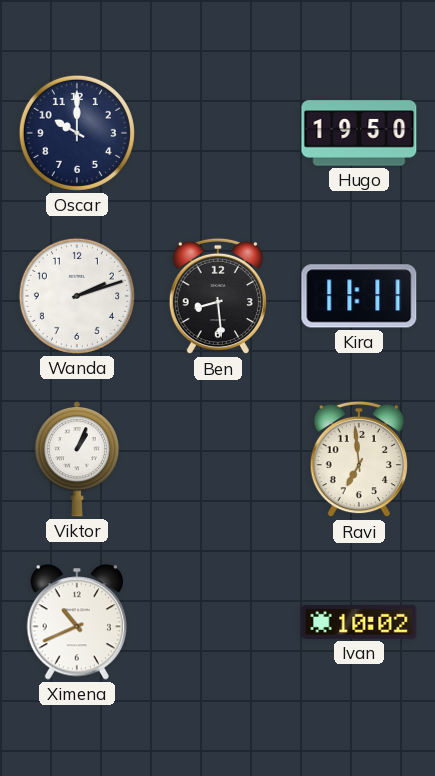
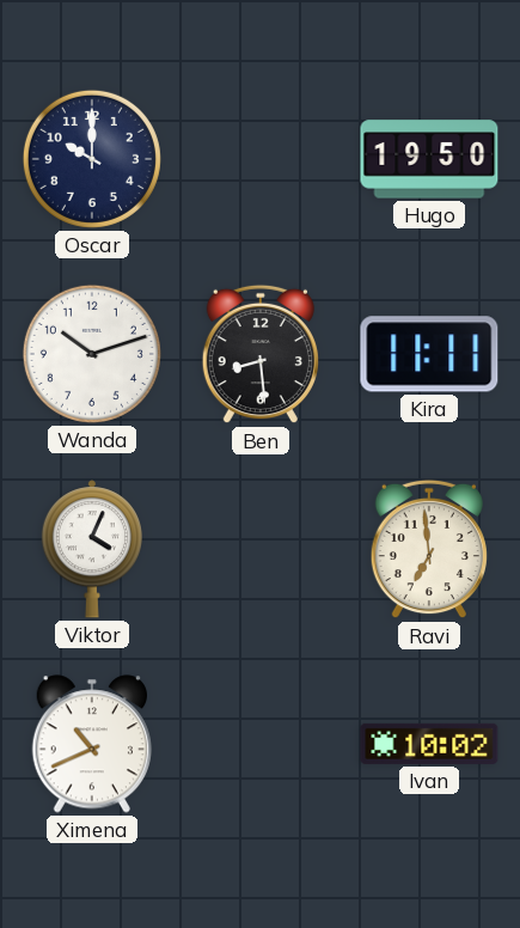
Wanda: 2:12 -> 10:12
Viktor: 1:04 -> 4:04
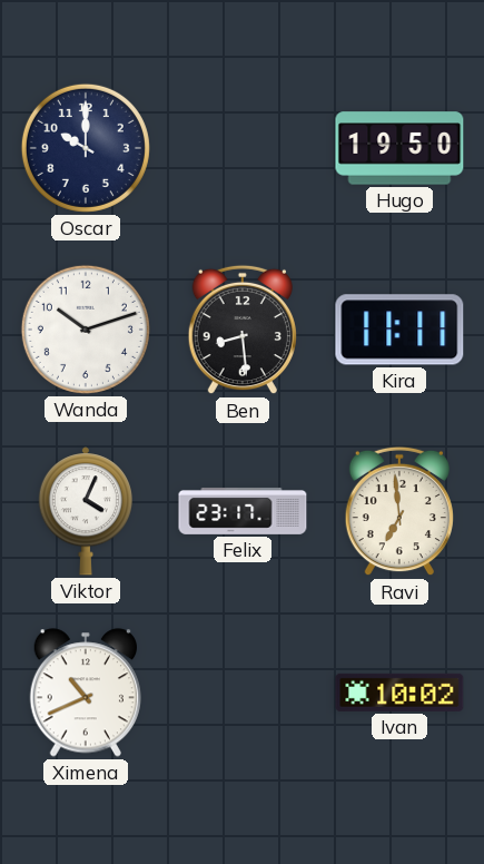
Felix: none -> 23:17
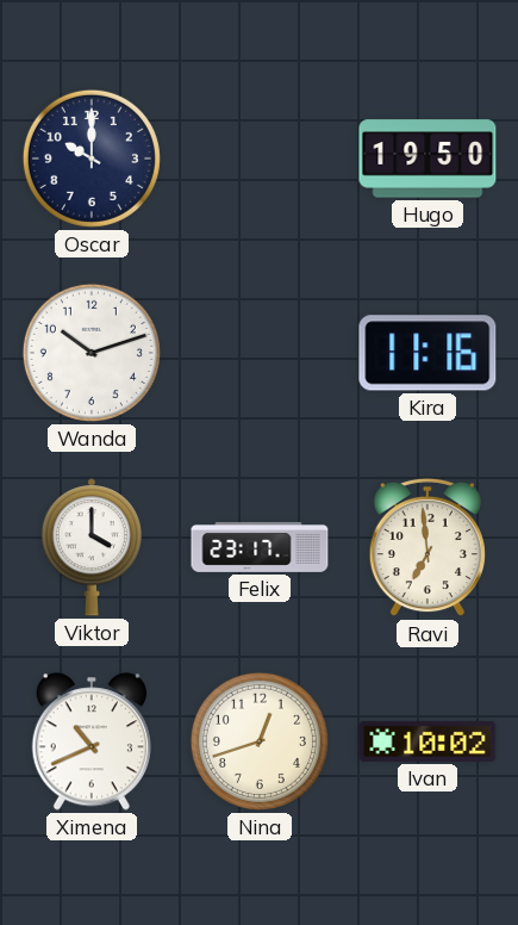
Ben: 8:29 -> none
Kira: 11:11 -> 11:16
Viktor: 4:04 -> 4:00
Nina: none -> 12:42
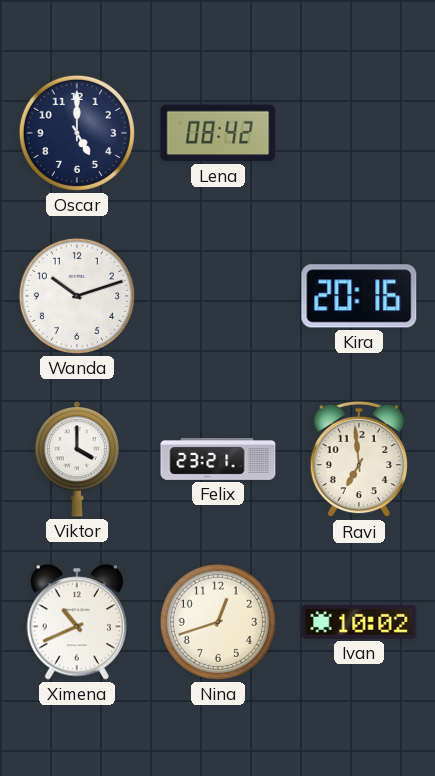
Oscar: 10:00 -> 5:00
Lena: none -> 08:42
Hugo: 19:50 -> none
Kira: 11:16 -> 20:16
Felix: 23:17 -> 23:21
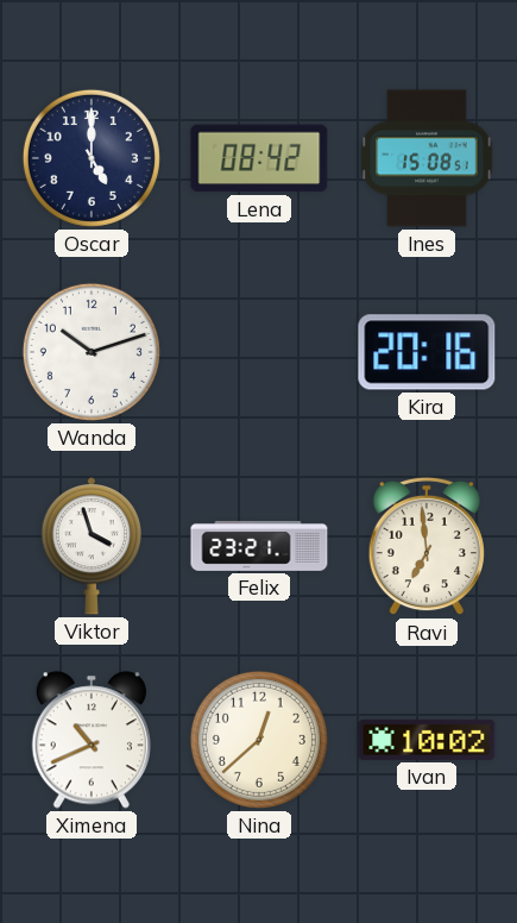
Ines: none -> 15:08
Viktor: 4:00 -> 3:57
Nina: 12:42 -> 12:38
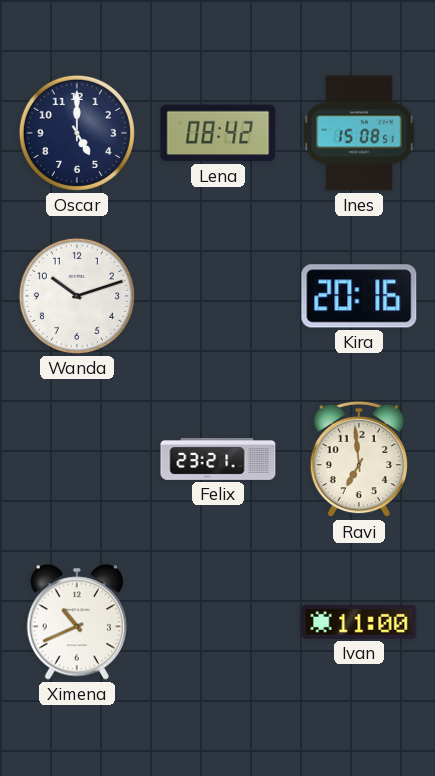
Viktor: 3:57 -> none
Nina: 12:38 -> none
Ivan: 10:02 -> 11:00
